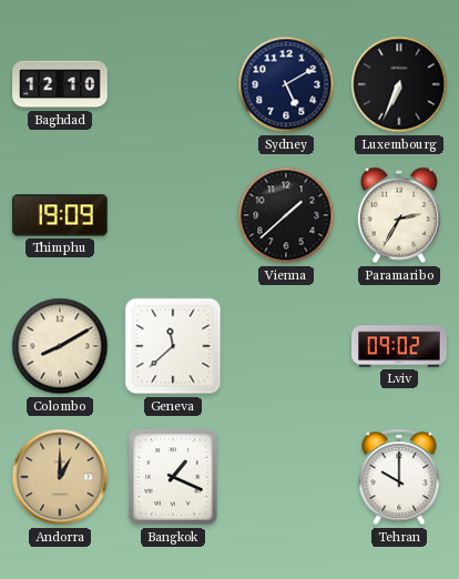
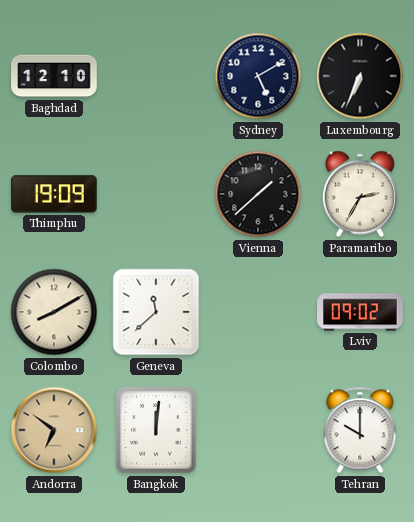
Andorra: 1:00 -> 6:51
Bangkok: 1:19 -> 12:01
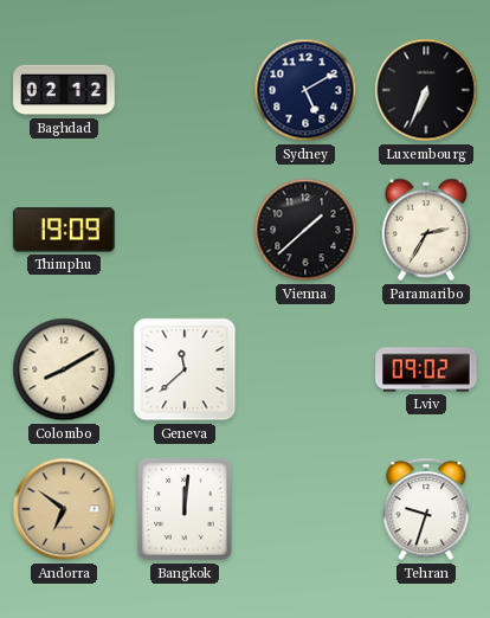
Baghdad: 12:10 -> 02:12
Tehran: 10:00 -> 9:33
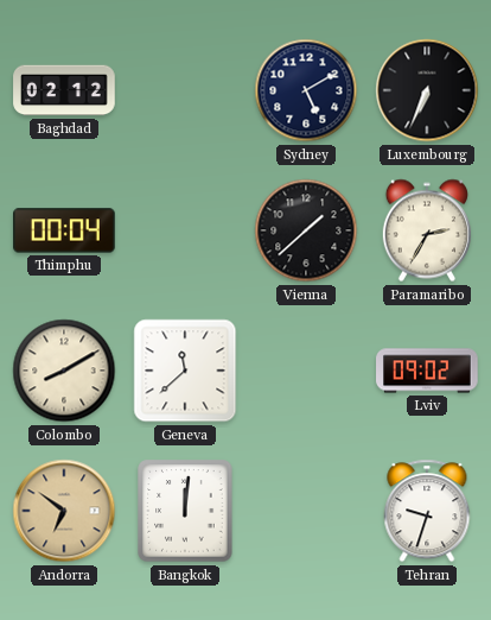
Thimphu: 19:09 -> 00:04
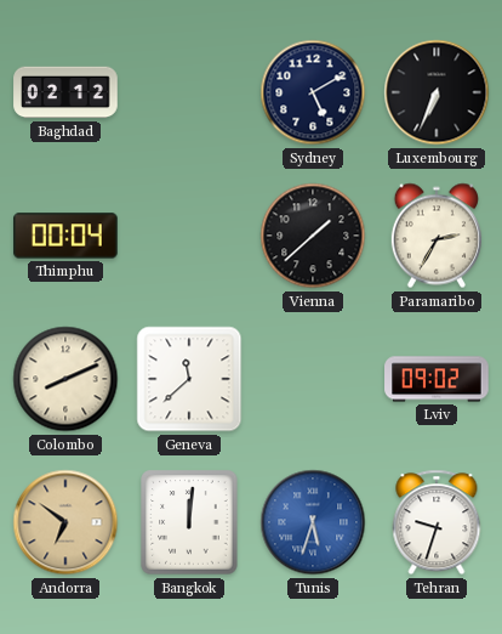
Colombo: 8:10 -> 8:11
Tunis: none -> 5:33
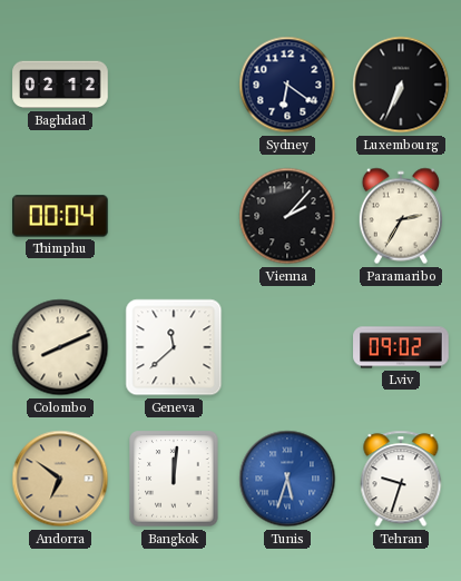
Sydney: 5:10 -> 6:21
Vienna: 1:38 -> 2:07
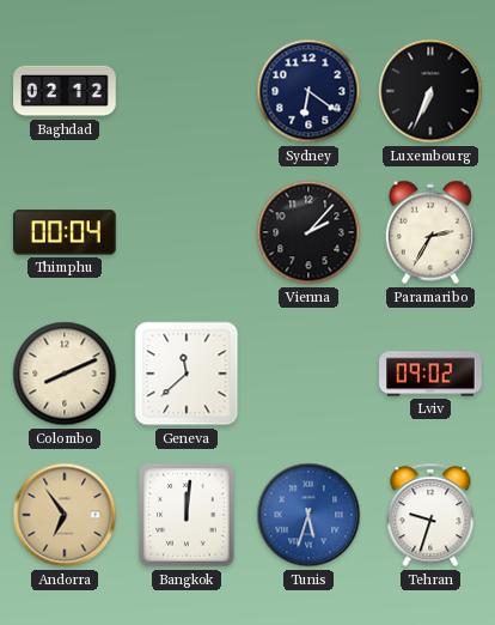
Andorra: 6:51 -> 6:54
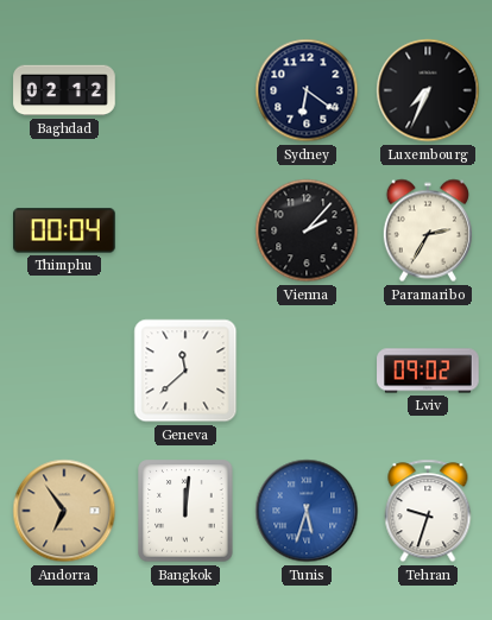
Luxembourg: 6:34 -> 7:34
Colombo: 8:11 -> none
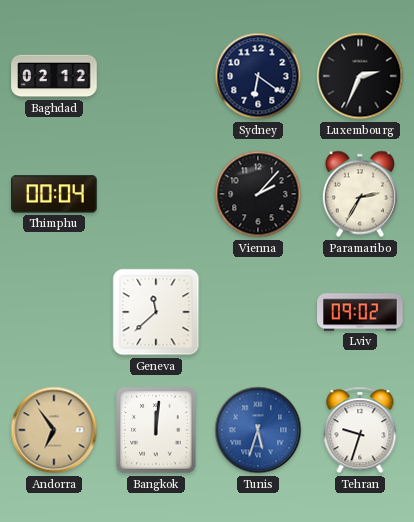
Luxembourg: 7:34 -> 2:34
